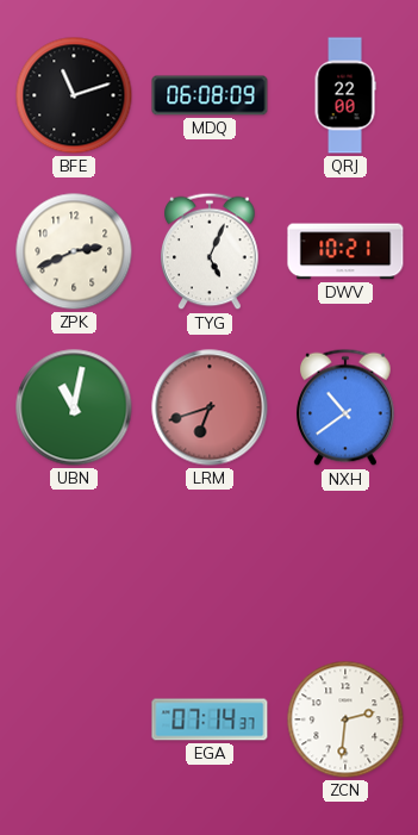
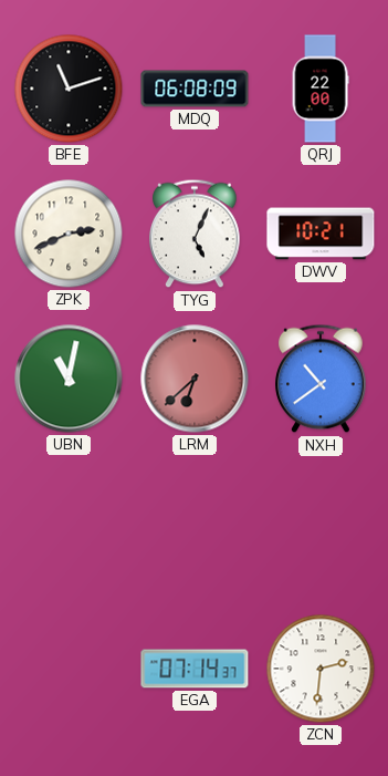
LRM: 6:42 -> 6:38
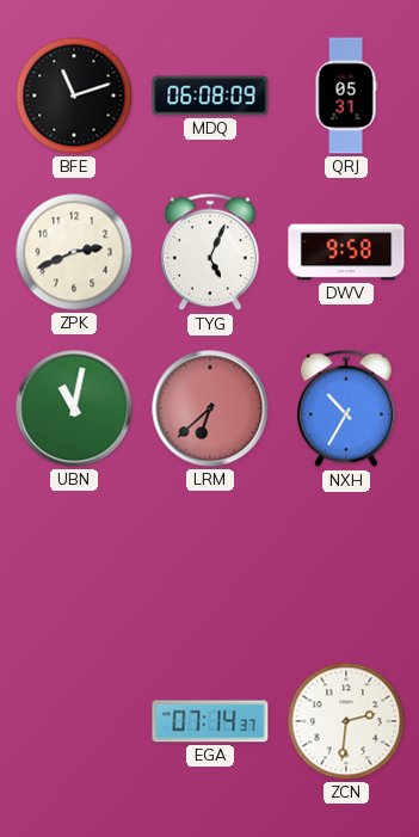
QRJ: 22:00 -> 05:31
DWV: 10:21 -> 9:58
NXH: 10:39 -> 10:35
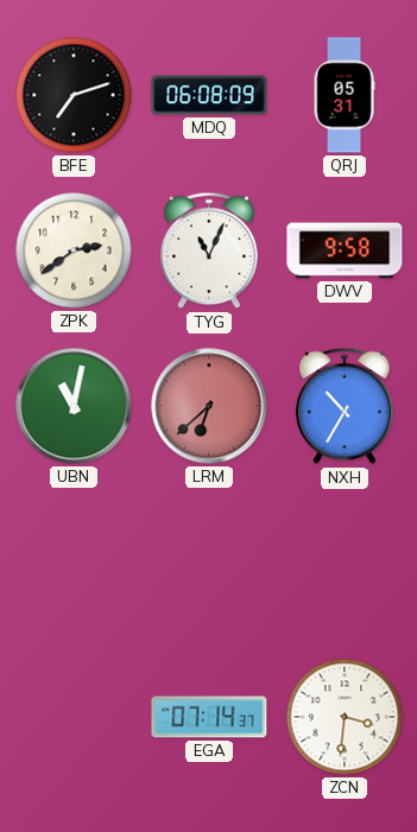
BFE: 11:12 -> 7:12
ZPK: 2:41 -> 2:39
TYG: 5:04 -> 11:04
ZCN: 2:31 -> 3:31
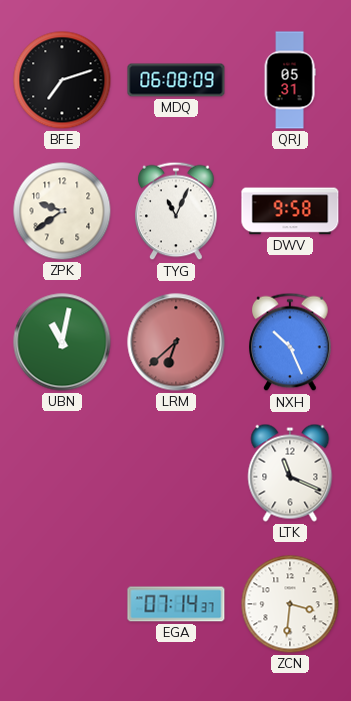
ZPK: 2:39 -> 9:39
NXH: 10:35 -> 10:26
LTK: none -> 11:19
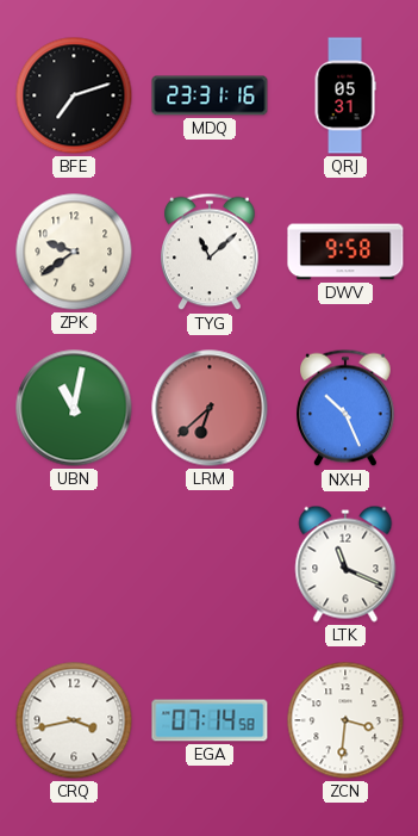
MDQ: 06:08 -> 23:31
TYG: 11:04 -> 11:08
CRQ: none -> 3:43
EGA: 07:14:37 -> 07:14:58
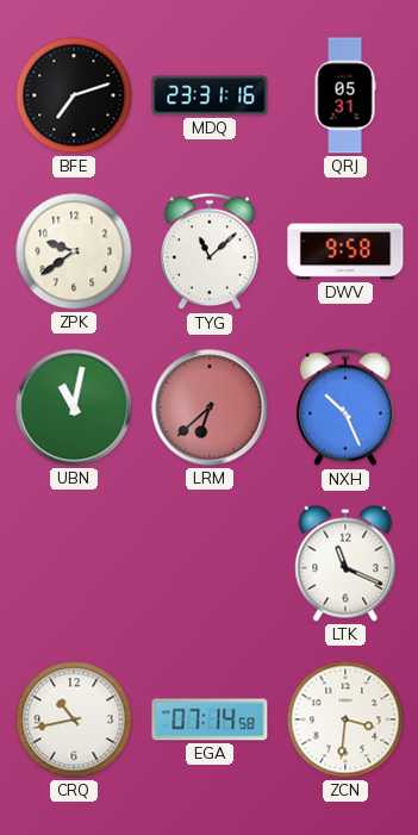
CRQ: 3:43 -> 10:43
